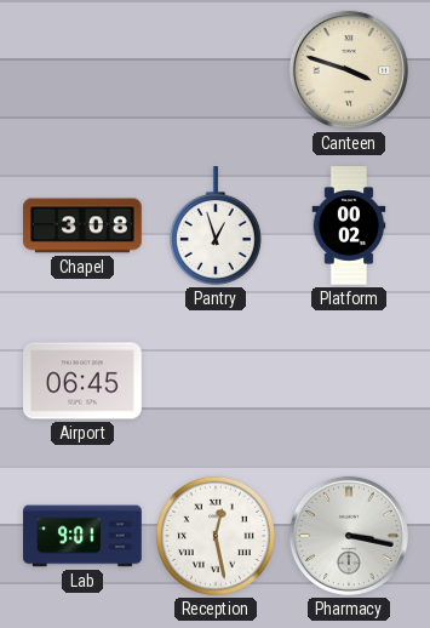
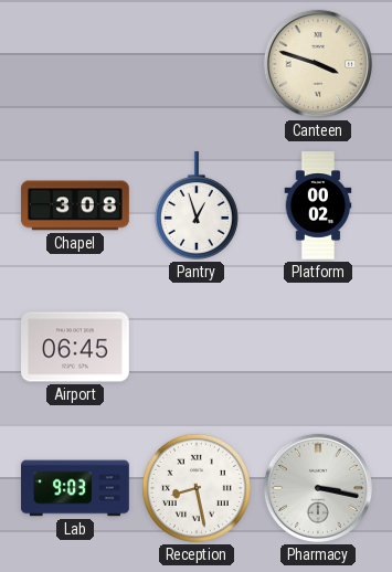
Lab: 9:01 -> 9:03
Reception: 12:28 -> 8:28
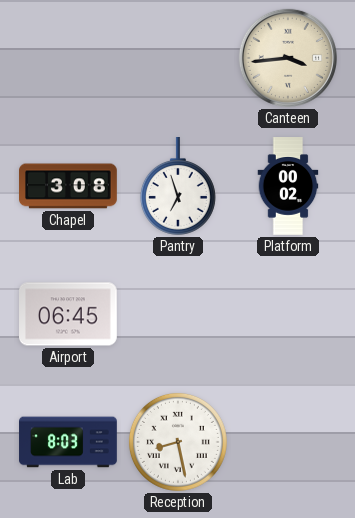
Canteen: 3:48 -> 3:44
Pantry: 12:57 -> 6:57
Lab: 9:03 -> 8:03
Pharmacy: 3:17 -> none
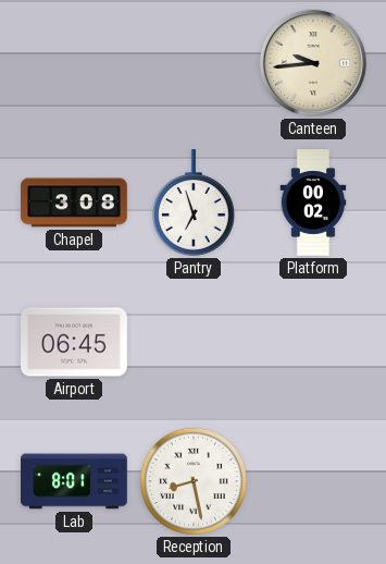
Canteen: 3:44 -> 9:44
Lab: 8:03 -> 8:01
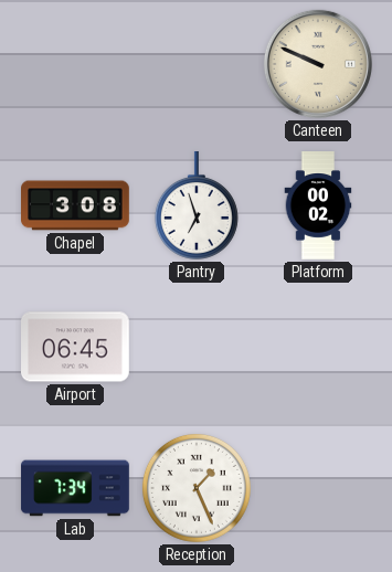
Canteen: 9:44 -> 9:49
Lab: 8:01 -> 7:34
Reception: 8:28 -> 1:26
